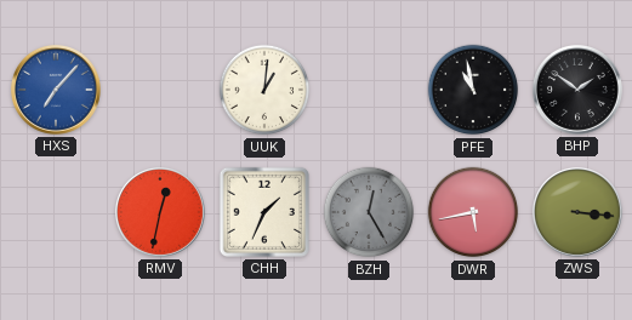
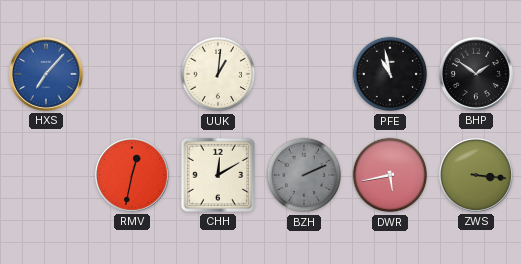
CHH: 1:34 -> 12:10
BZH: 12:25 -> 2:11
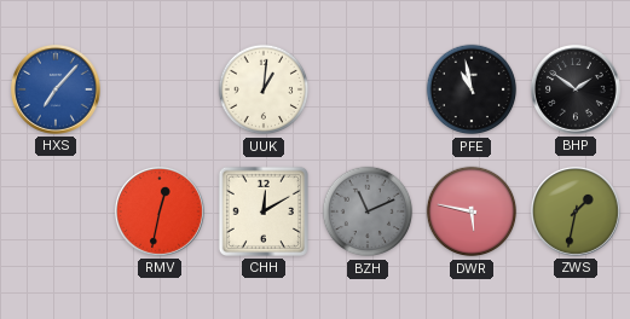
BZH: 2:11 -> 11:11
DWR: 5:43 -> 5:47
ZWS: 3:16 -> 1:32
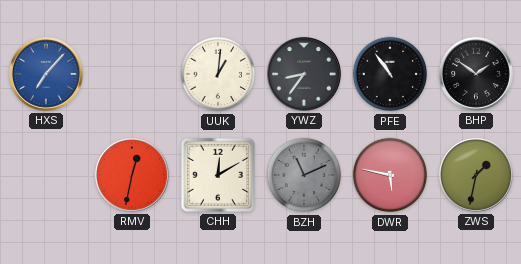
YWZ: none -> 8:36
PFE: 10:58 -> 10:54
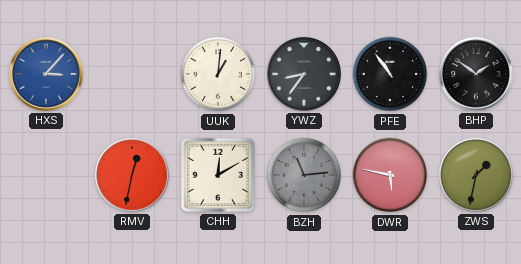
HXS: 7:07 -> 3:07
BZH: 11:11 -> 11:14
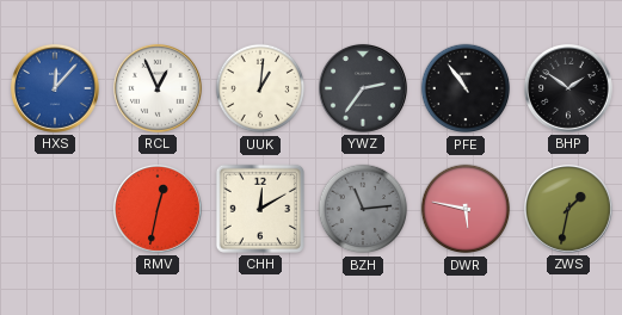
HXS: 3:07 -> 12:07
RCL: none -> 12:56
YWZ: 8:36 -> 2:36
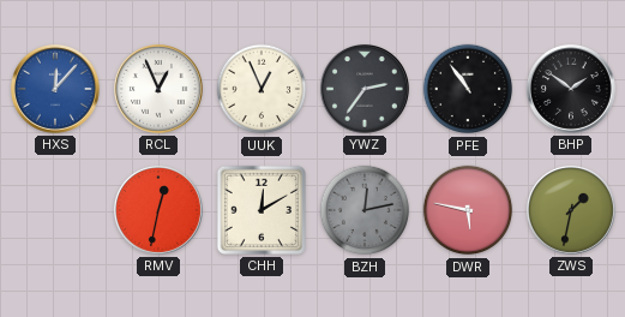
UUK: 1:01 -> 12:56
BZH: 11:14 -> 12:13
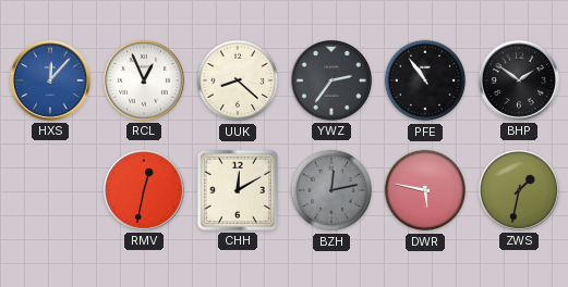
UUK: 12:56 -> 8:22
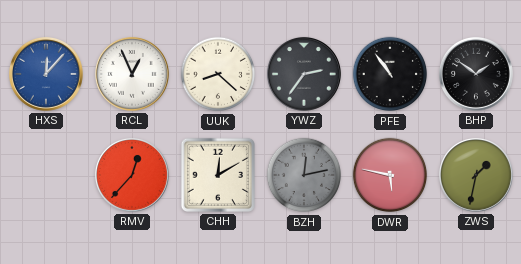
RMV: 12:32 -> 12:37
